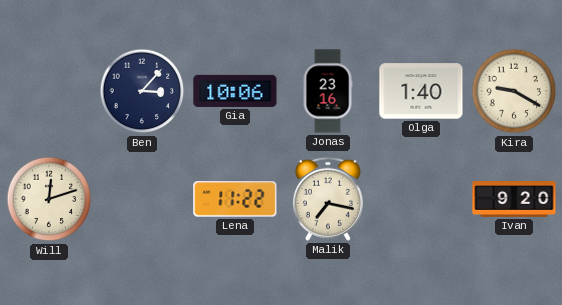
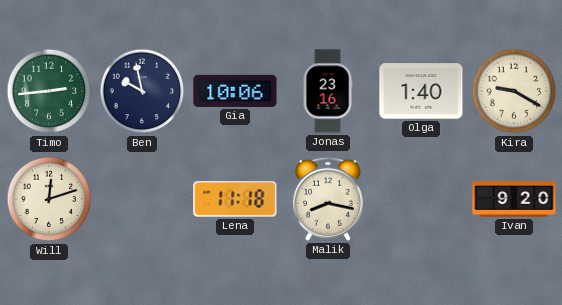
Timo: none -> 2:44
Ben: 3:07 -> 9:58
Lena: 11:22 -> 11:18
Malik: 7:17 -> 8:17
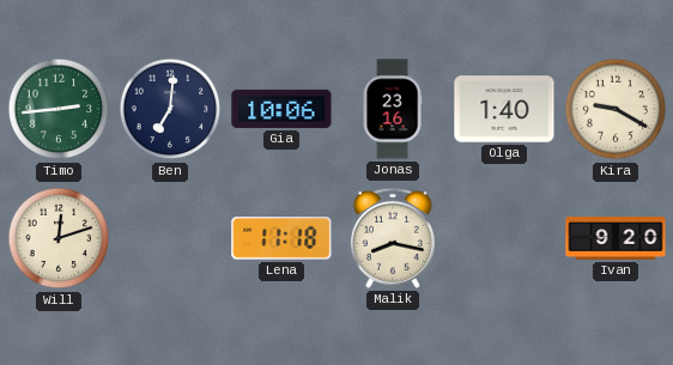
Ben: 9:58 -> 7:01
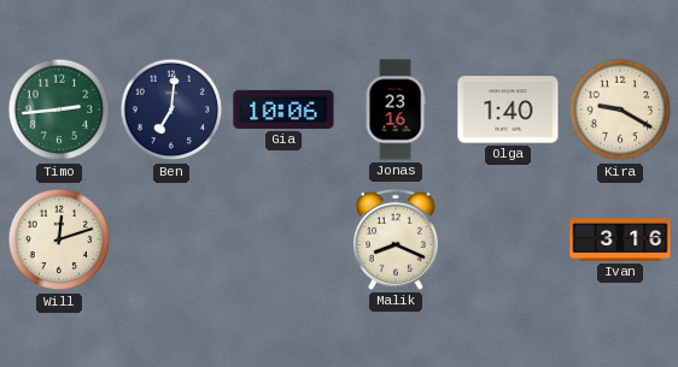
Lena: 11:18 -> none
Malik: 8:17 -> 8:19
Ivan: 9:20 -> 3:16
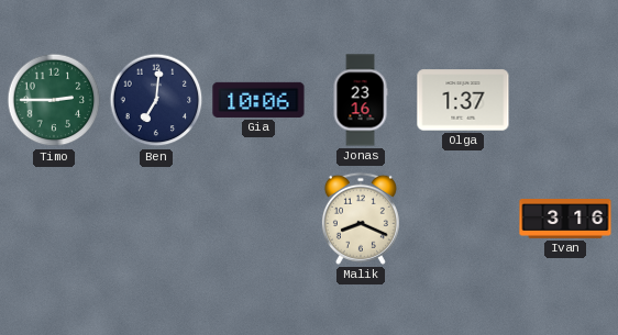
Timo: 2:44 -> 2:45
Olga: 1:40 -> 1:37
Kira: 9:20 -> none
Will: 12:12 -> none
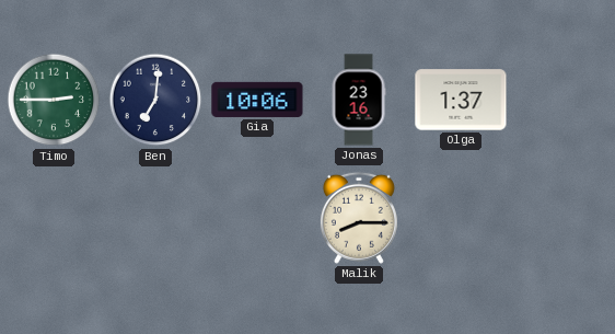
Malik: 8:19 -> 8:15
Ivan: 3:16 -> none
